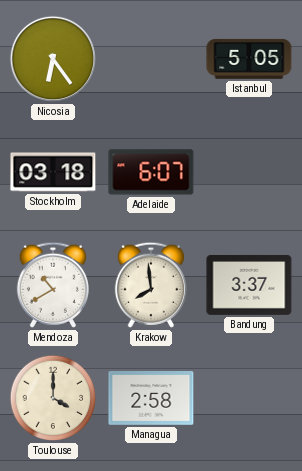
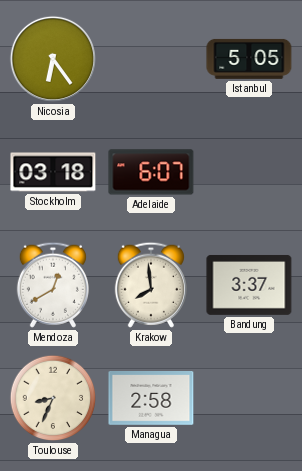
Mendoza: 10:40 -> 12:40
Toulouse: 4:00 -> 8:34
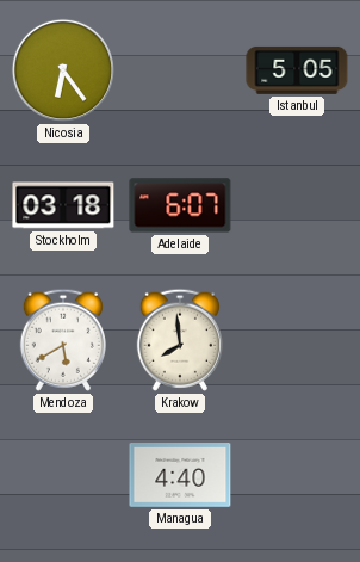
Mendoza: 12:40 -> 5:40
Bandung: 3:37 -> none
Toulouse: 8:34 -> none
Managua: 2:58 -> 4:40
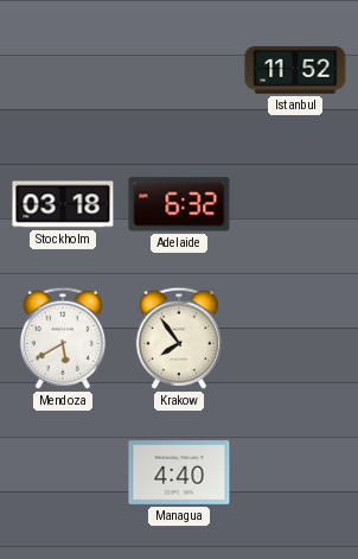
Nicosia: 6:24 -> none
Istanbul: 5:05 -> 11:52
Adelaide: 6:07 -> 6:32
Krakow: 7:59 -> 7:54
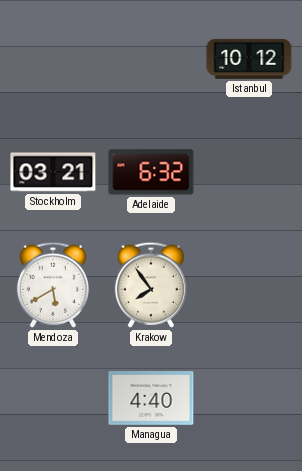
Istanbul: 11:52 -> 10:12
Stockholm: 03:18 -> 03:21
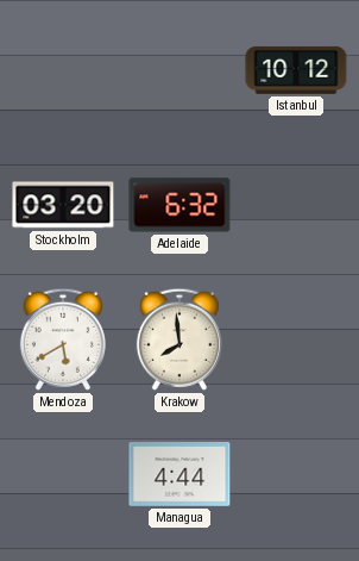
Stockholm: 03:21 -> 03:20
Krakow: 7:54 -> 7:59
Managua: 4:40 -> 4:44
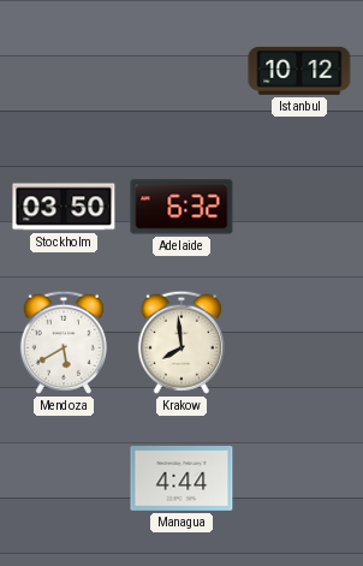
Stockholm: 03:20 -> 03:50
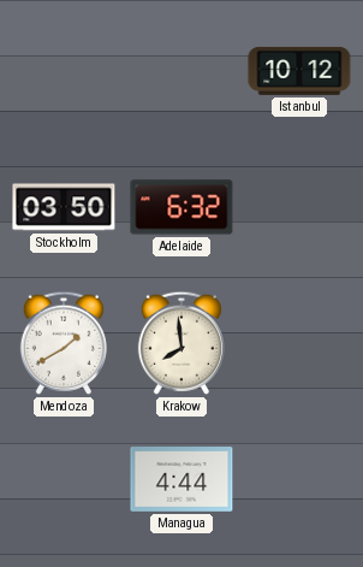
Mendoza: 5:40 -> 1:40
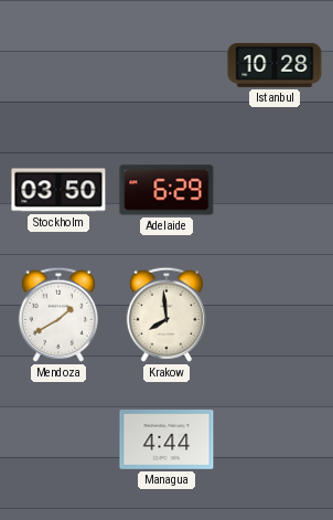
Istanbul: 10:12 -> 10:28
Adelaide: 6:32 -> 6:29
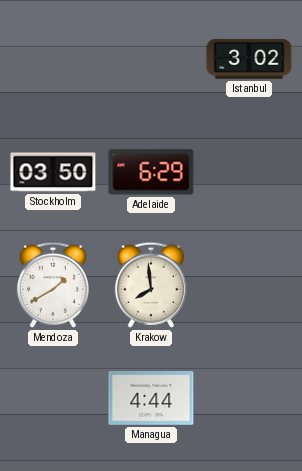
Istanbul: 10:28 -> 3:02
